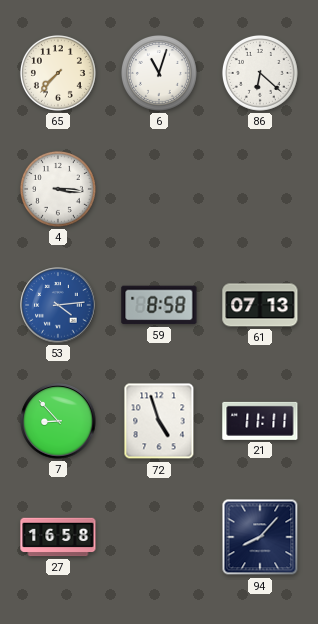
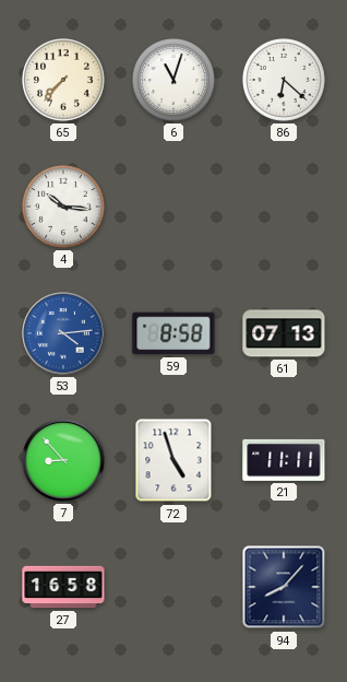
4: 3:16 -> 10:16
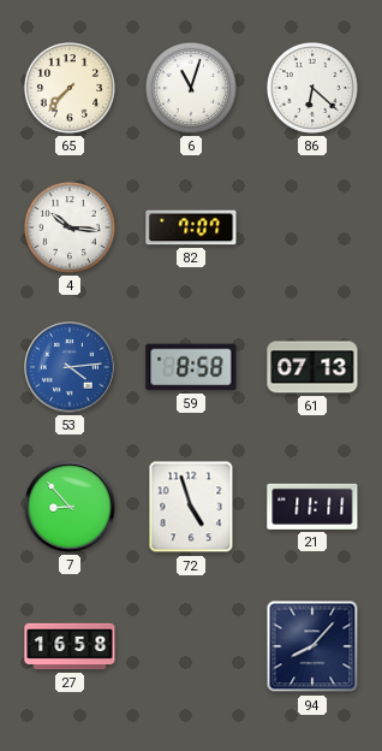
82: none -> 7:07
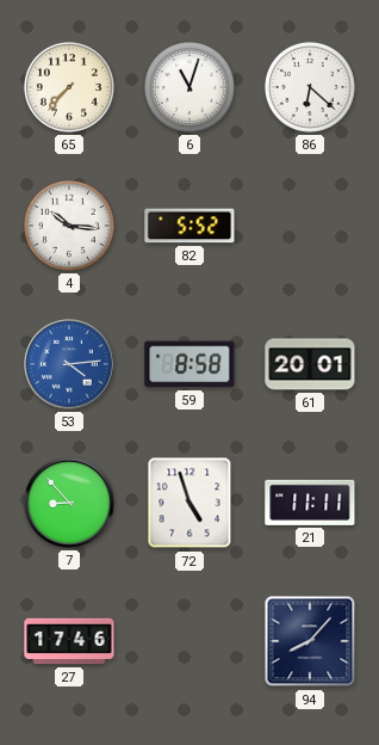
82: 7:07 -> 5:52
61: 07:13 -> 20:01
27: 16:58 -> 17:46
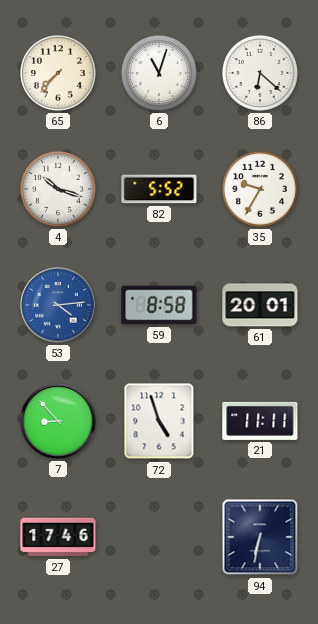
4: 10:16 -> 10:18
35: none -> 9:35
94: 8:07 -> 6:32
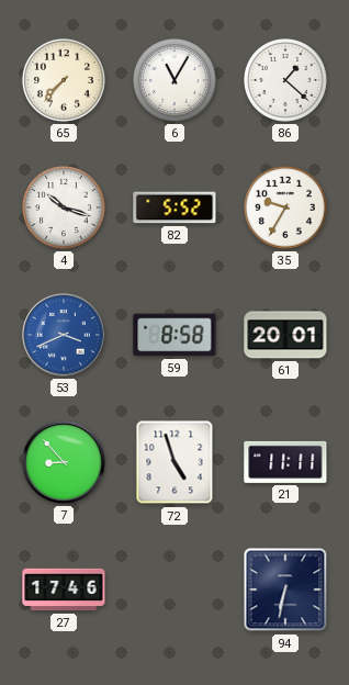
6: 11:03 -> 11:05
86: 6:22 -> 1:22
53: 4:14 -> 3:41
